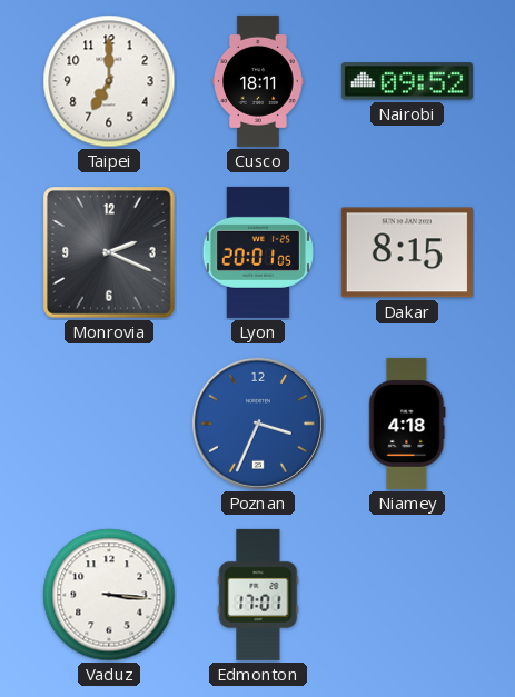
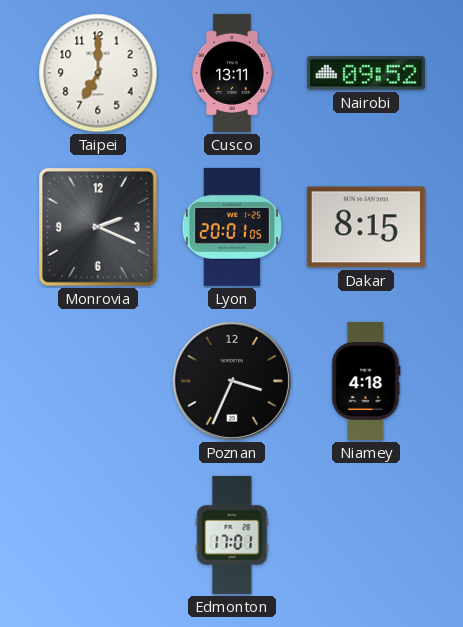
Cusco: 18:11 -> 13:11
Poznan dial: blue -> black
Vaduz: 3:16 -> none
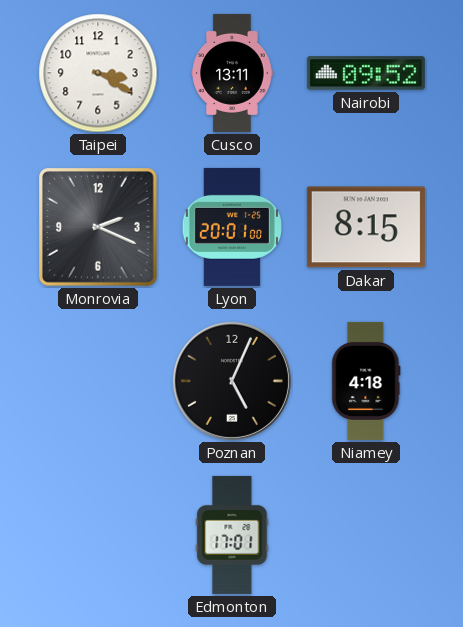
Taipei: 7:00 -> 3:20
Lyon: 20:01:05 -> 20:01:00
Poznan: 3:34 -> 5:04
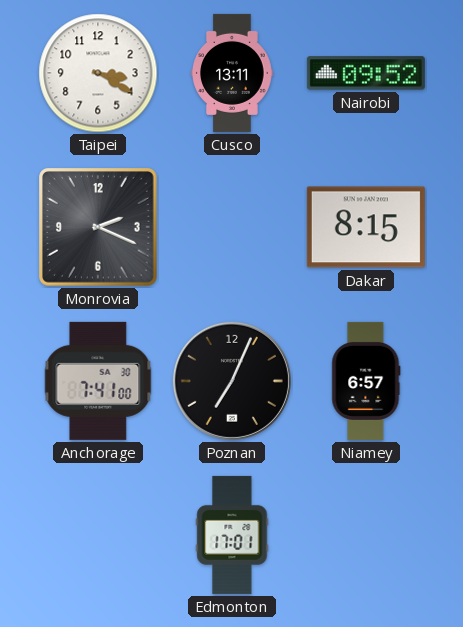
Lyon: 20:01 -> none
Anchorage: none -> 7:41
Poznan: 5:04 -> 7:04
Niamey: 4:18 -> 6:57
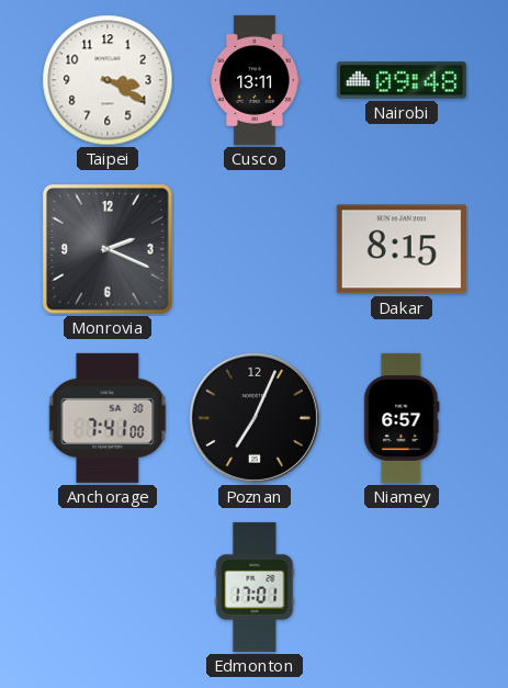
Nairobi: 09:52 -> 09:48
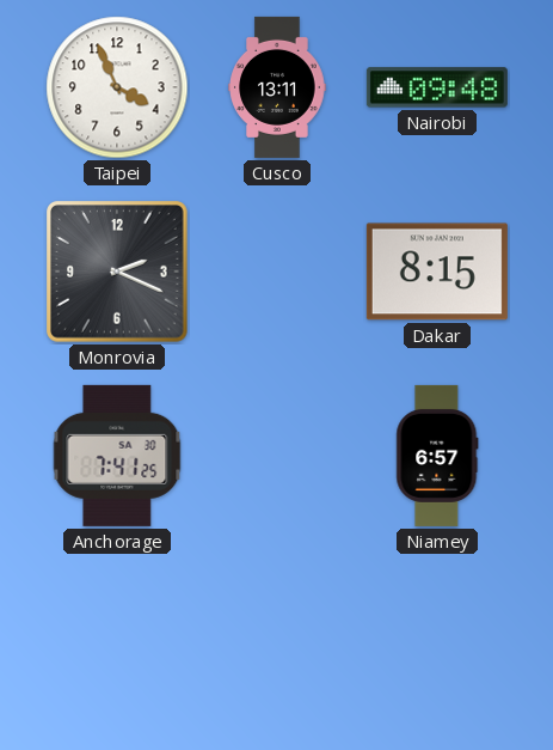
Taipei: 3:20 -> 3:56
Anchorage: 7:41:00 -> 7:41:25
Poznan: 7:04 -> none
Edmonton: 17:01 -> none
